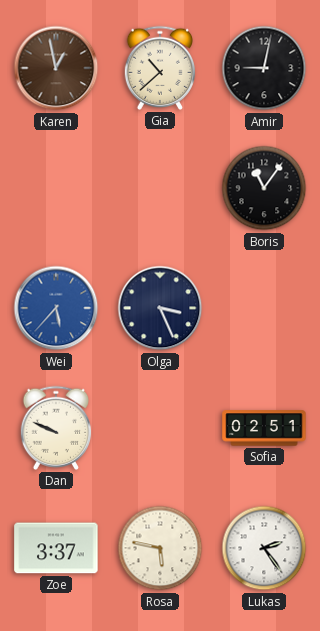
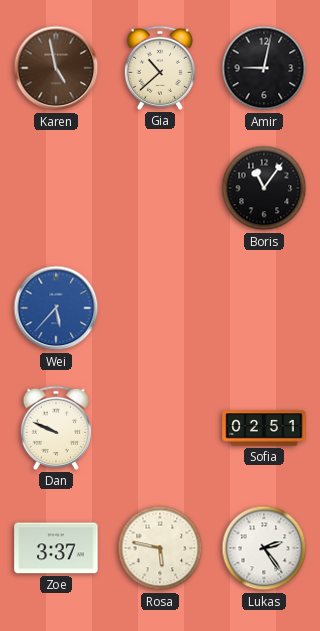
Karen: 12:58 -> 4:58
Olga: 3:26 -> none
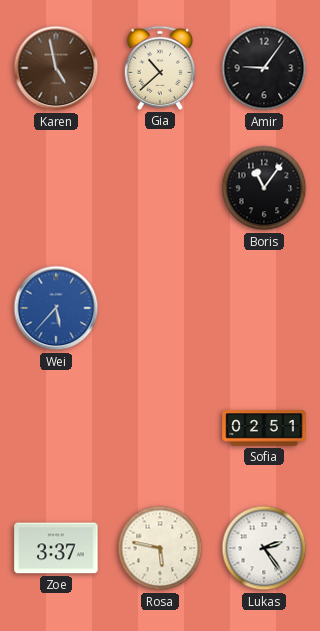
Amir: 9:02 -> 9:06
Dan: 9:49 -> none
